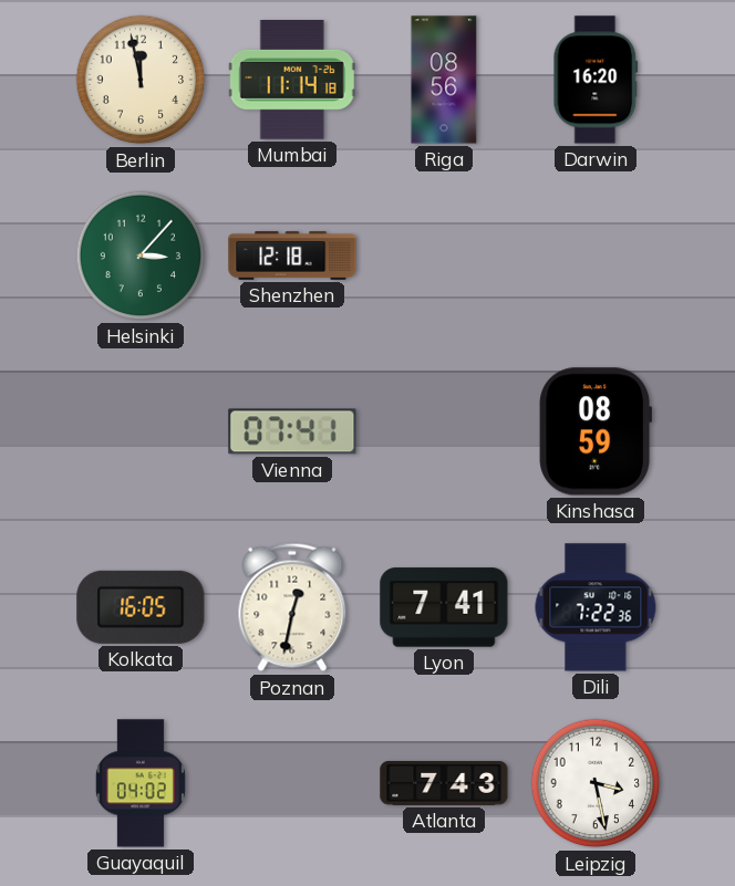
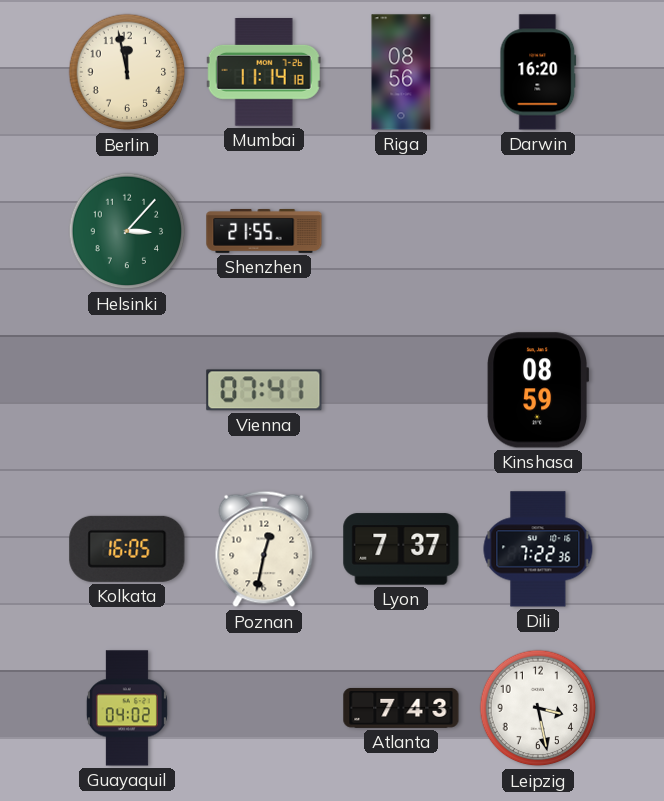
Shenzhen: 12:18 -> 21:55
Lyon: 7:41 -> 7:37
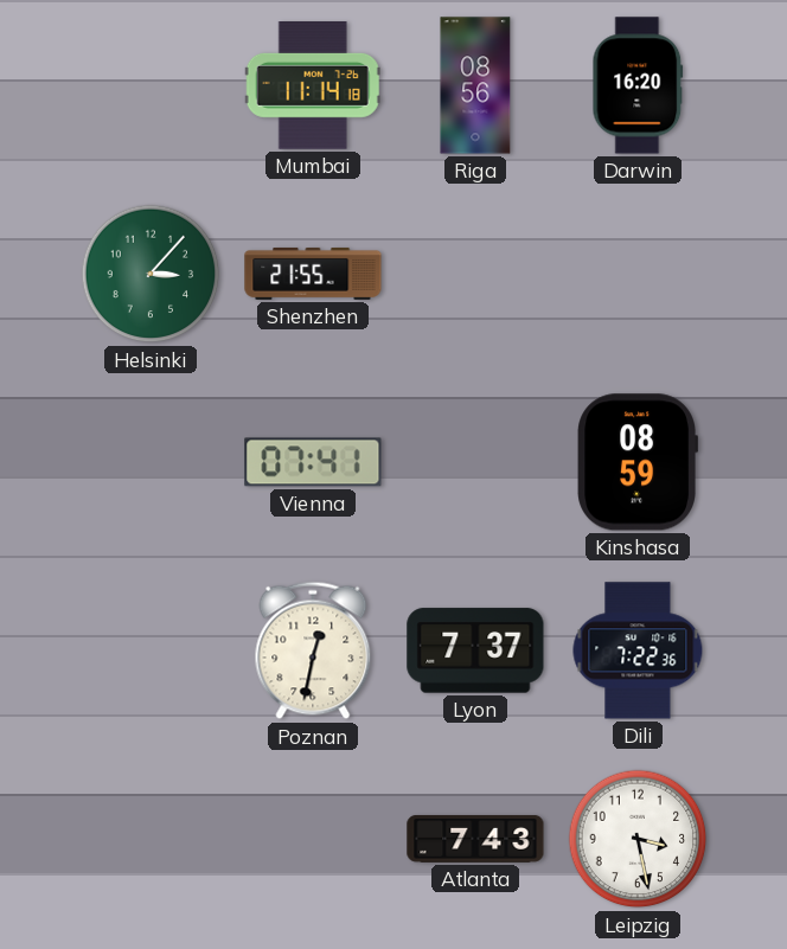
Berlin: 11:58 -> none
Kolkata: 16:05 -> none
Guayaquil: 04:02 -> none
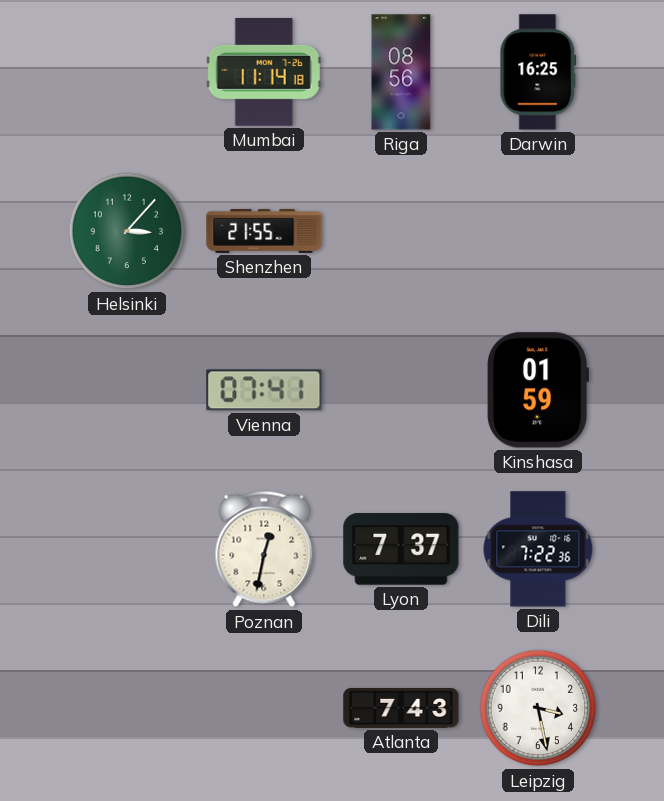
Darwin: 16:20 -> 16:25
Kinshasa: 08:59 -> 01:59
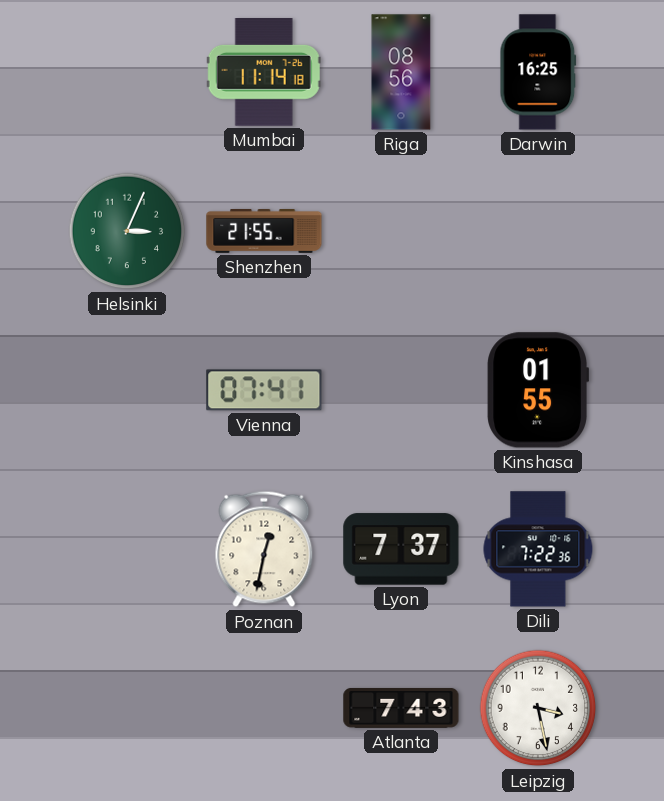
Helsinki: 3:07 -> 3:04
Kinshasa: 01:59 -> 01:55
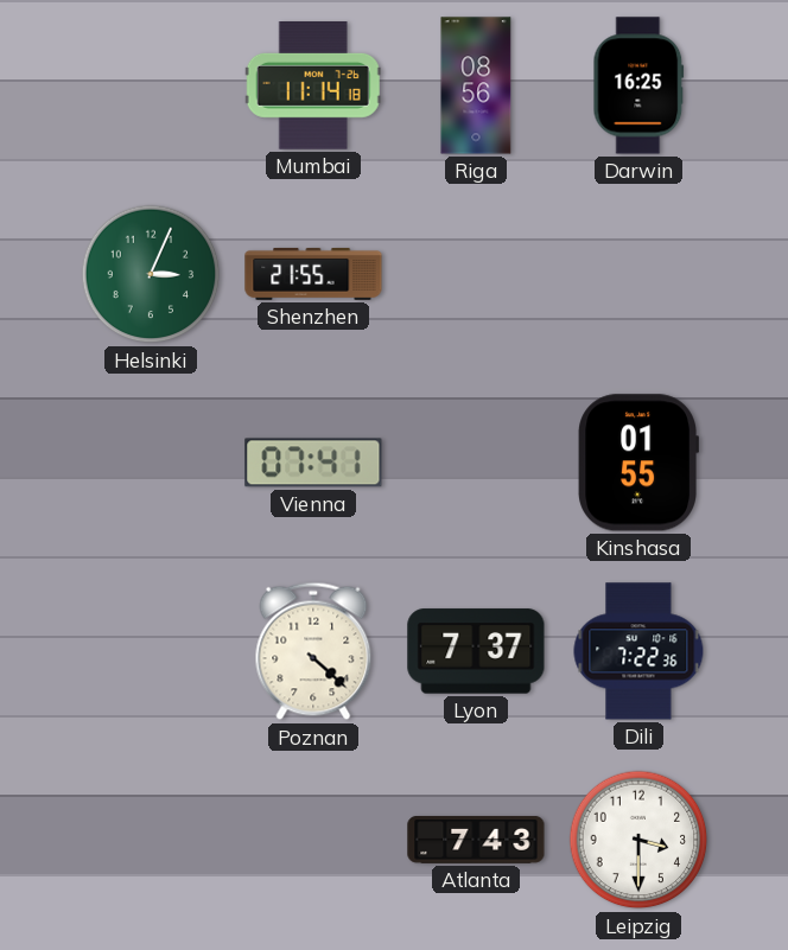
Poznan: 12:32 -> 4:22
Leipzig: 3:28 -> 3:30
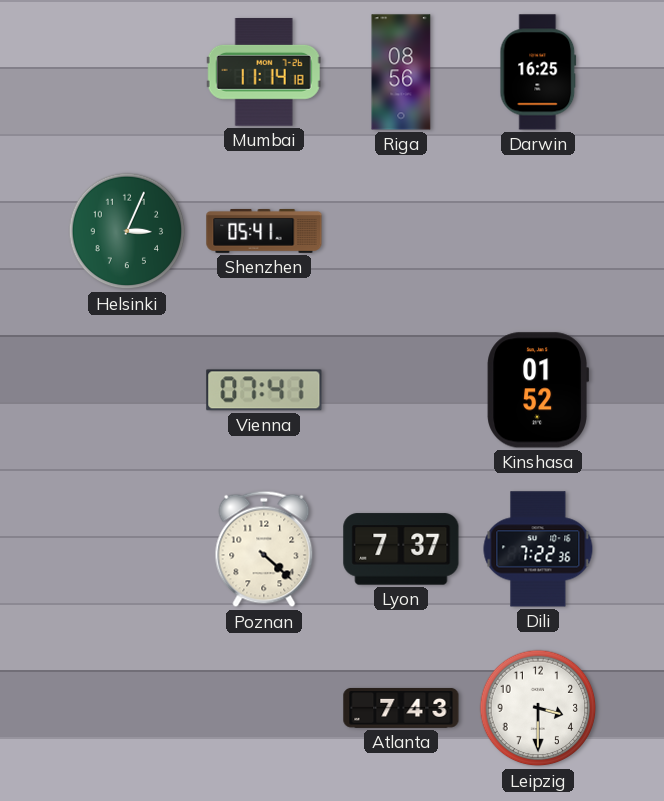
Shenzhen: 21:55 -> 05:41
Kinshasa: 01:55 -> 01:52
